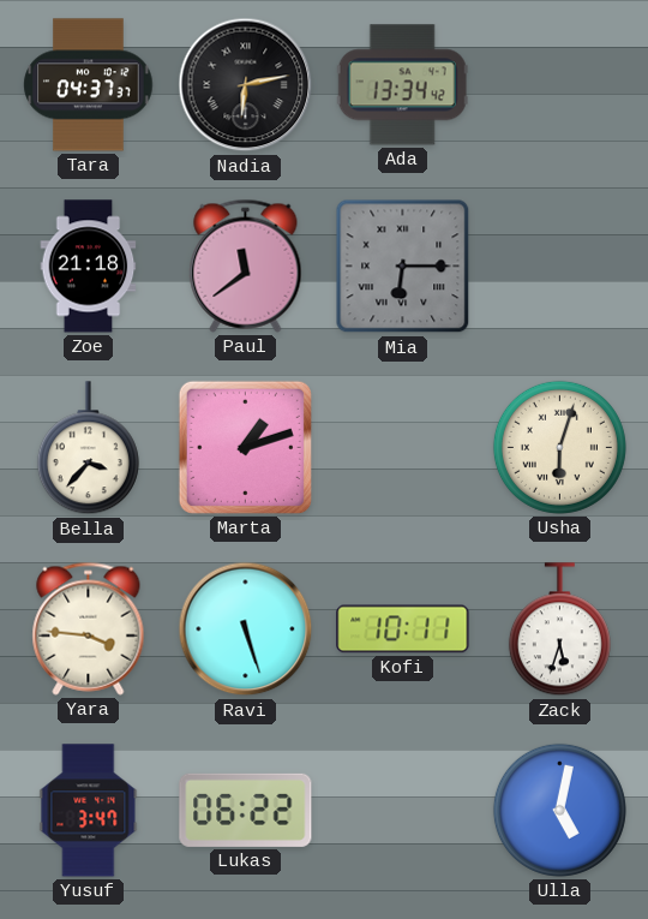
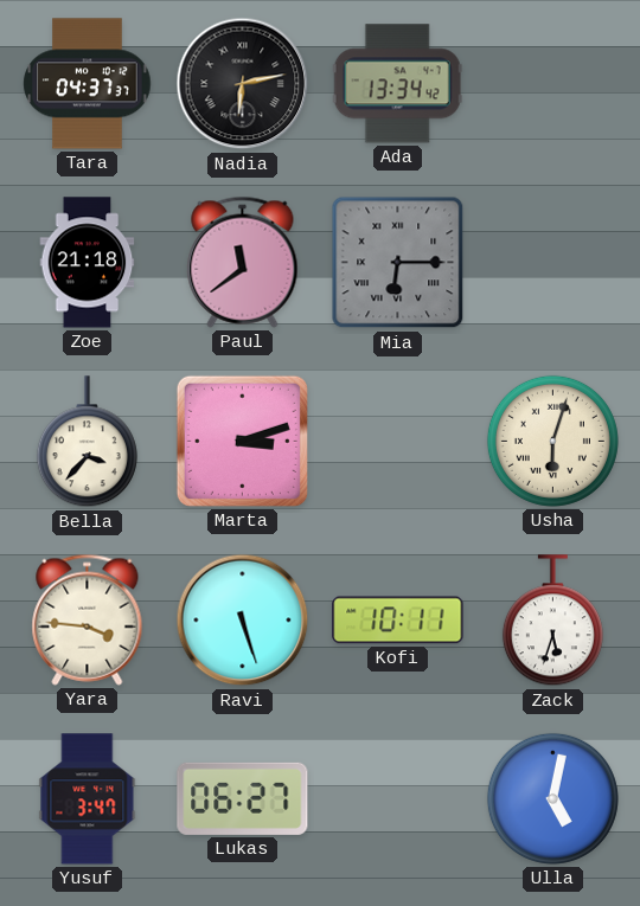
Marta: 1:12 -> 3:12
Lukas: 06:22 -> 06:27
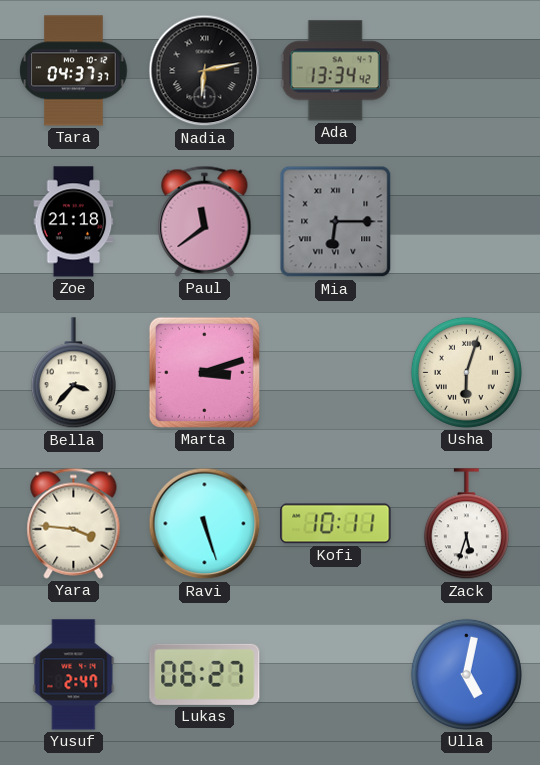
Yusuf: 3:47 -> 2:47
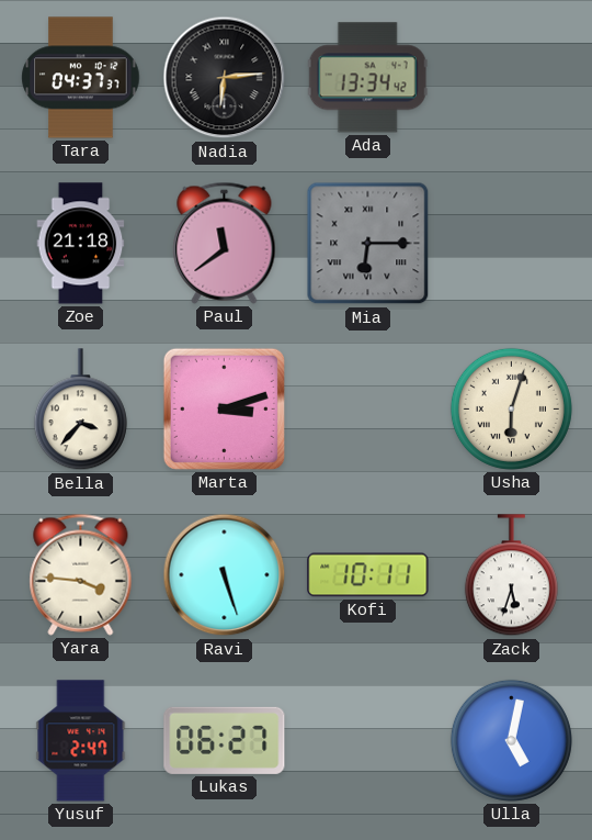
Nadia: 6:13 -> 6:14
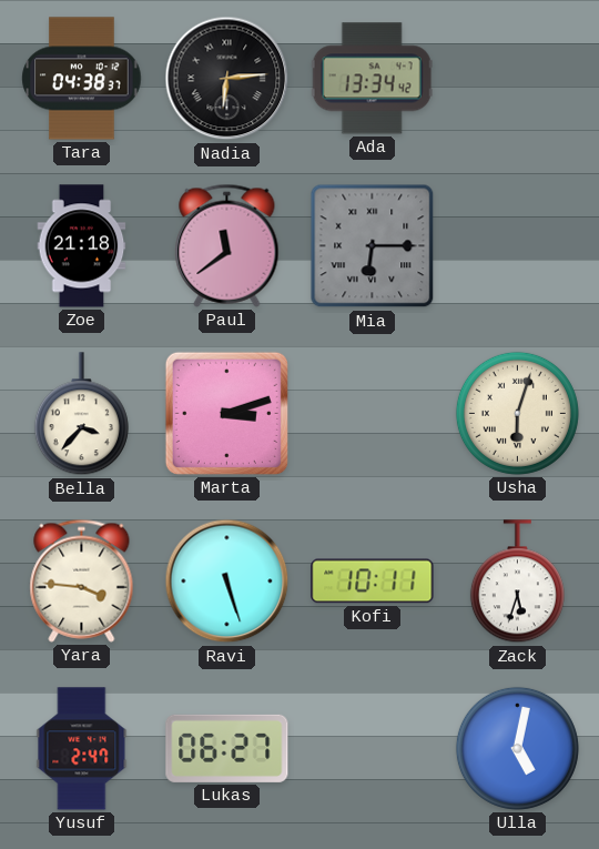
Tara: 04:37 -> 04:38
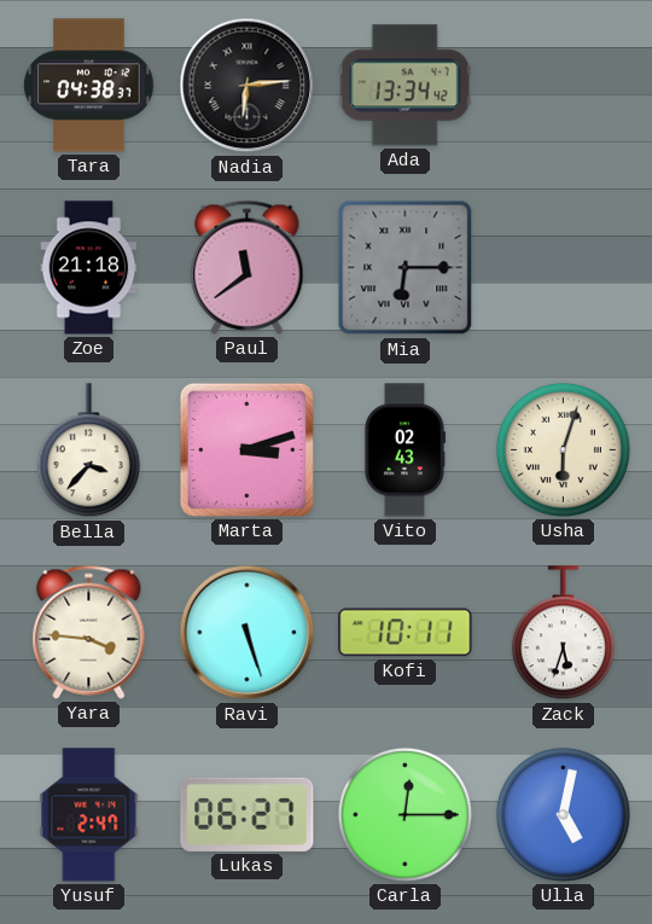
Vito: none -> 02:43
Carla: none -> 12:15
